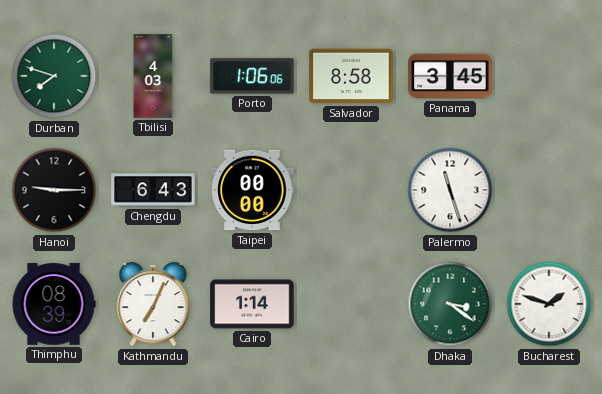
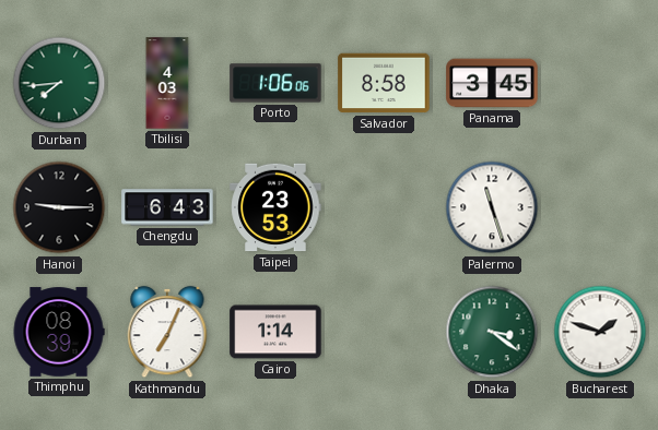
Durban: 7:48 -> 7:44
Taipei: 00:00 -> 23:53
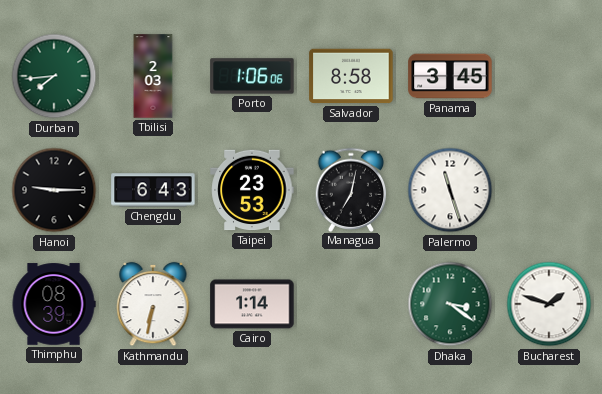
Tbilisi: 4:03 -> 2:03
Managua: none -> 7:02
Kathmandu: 7:04 -> 6:32
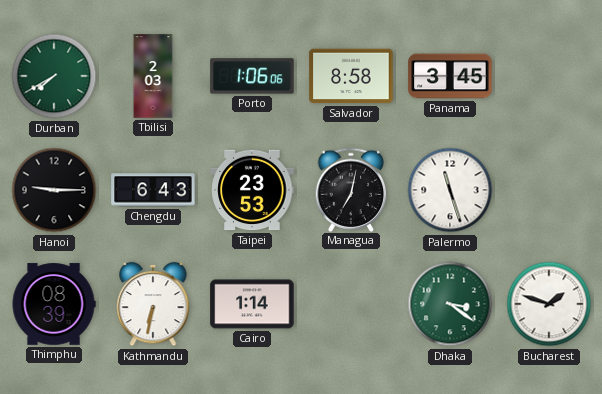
Durban: 7:44 -> 7:40
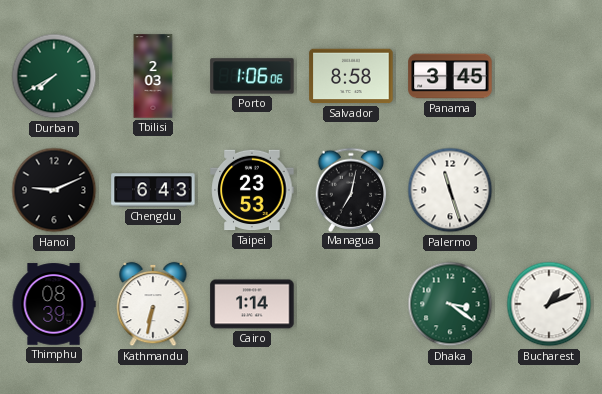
Hanoi: 9:15 -> 9:11
Bucharest: 1:48 -> 1:11
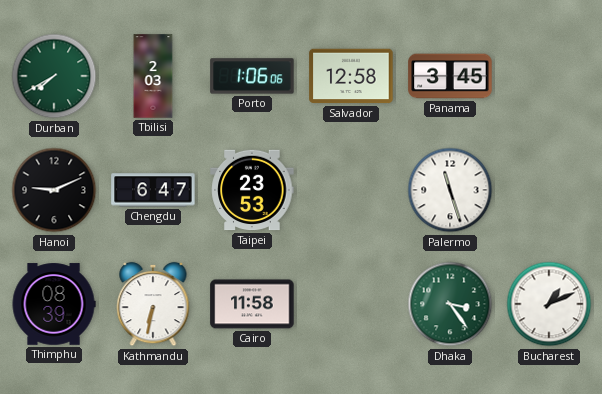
Salvador: 8:58 -> 12:58
Chengdu: 6:43 -> 6:47
Managua: 7:02 -> none
Cairo: 1:14 -> 11:58
Dhaka: 3:21 -> 3:24
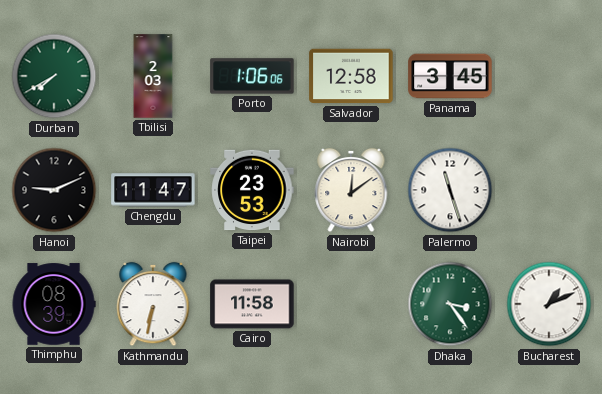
Chengdu: 6:47 -> 11:47
Nairobi: none -> 12:09
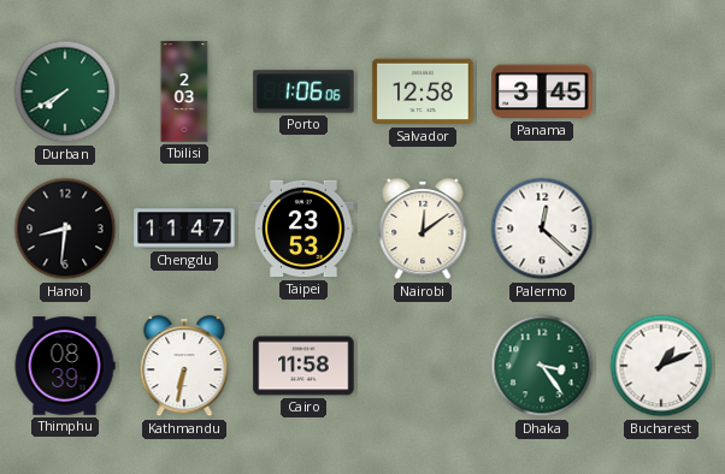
Hanoi: 9:11 -> 8:31
Palermo: 11:27 -> 12:22
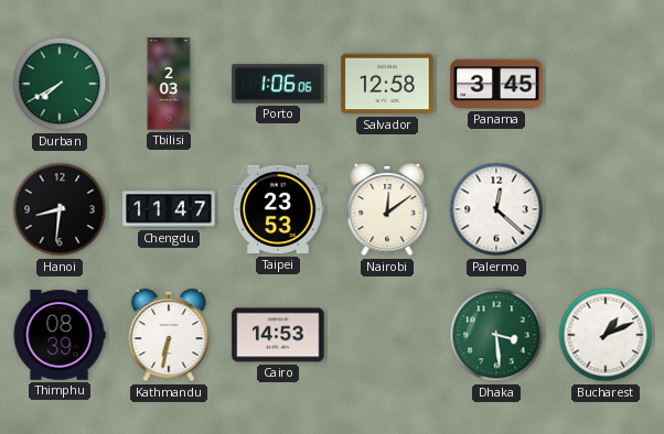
Cairo: 11:58 -> 14:53
Dhaka: 3:24 -> 3:29
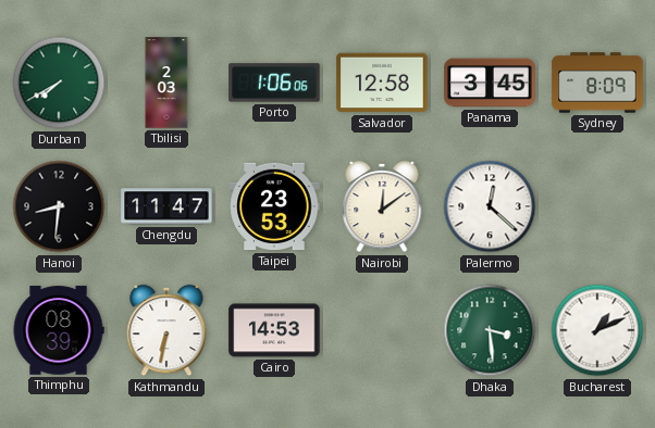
Sydney: none -> 8:09
